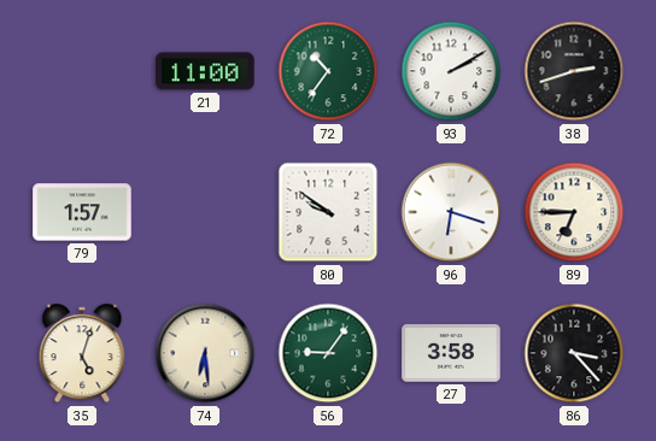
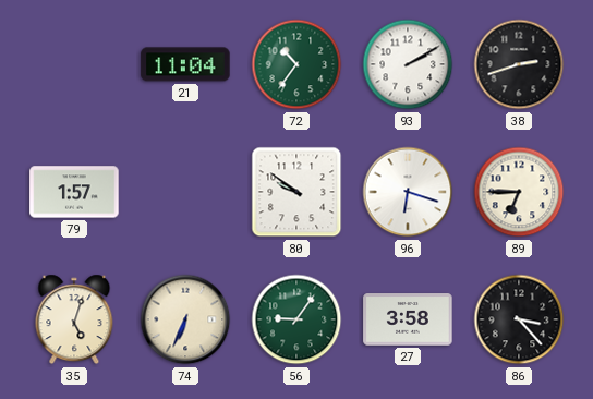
21: 11:00 -> 11:04
74: 6:29 -> 6:34
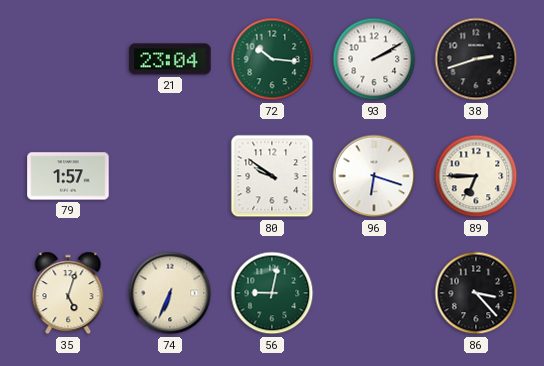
21: 11:04 -> 23:04
72: 10:36 -> 10:16
56: 9:06 -> 9:02
27: 3:58 -> none
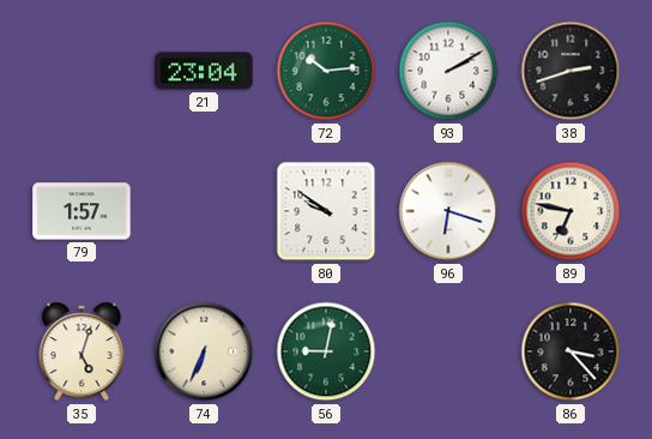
72: 10:16 -> 10:14
89: 6:45 -> 6:47
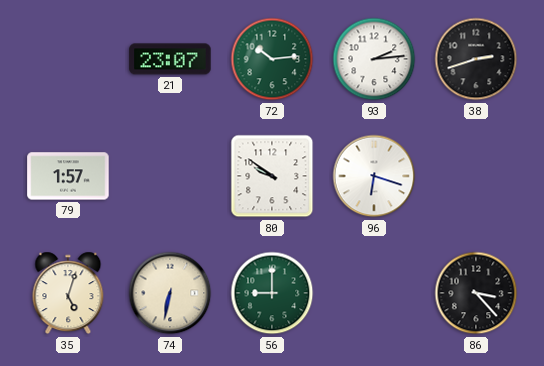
21: 23:04 -> 23:07
93: 2:10 -> 2:14
89: 6:47 -> none
74: 6:34 -> 6:32
56: 9:02 -> 9:00
